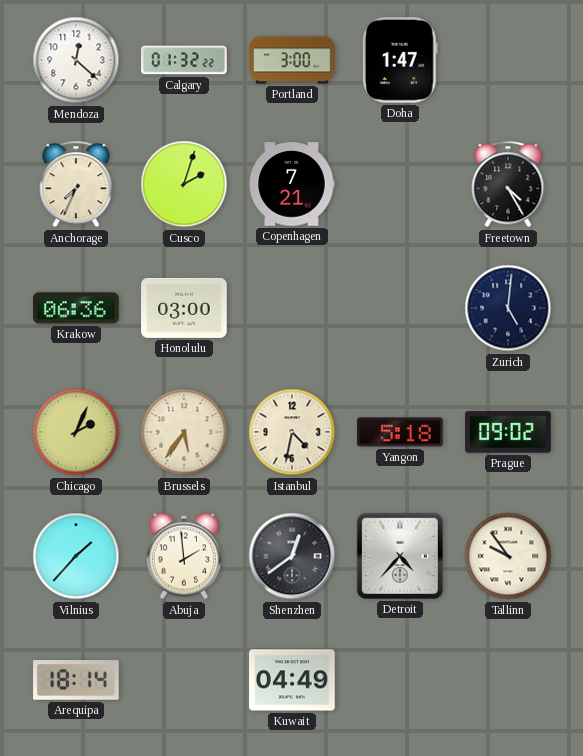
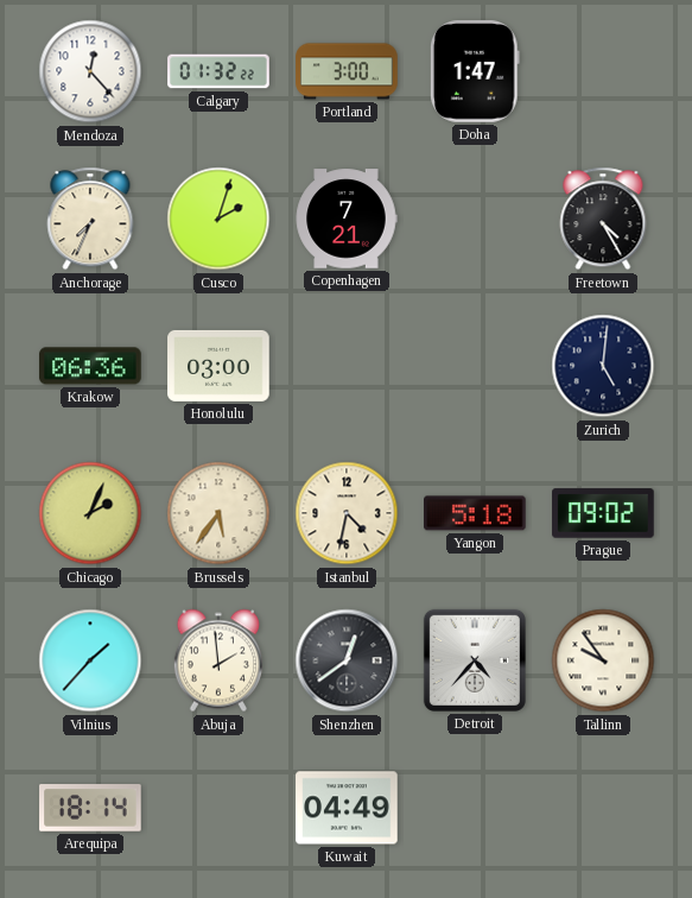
Mendoza: 12:22 -> 12:23
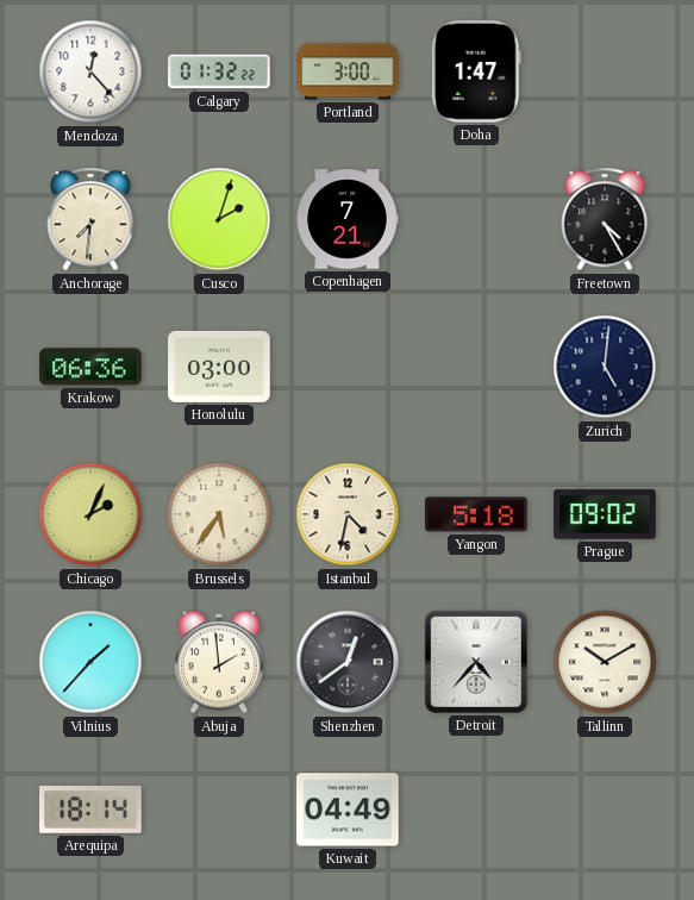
Anchorage: 7:34 -> 7:31
Tallinn: 9:54 -> 10:10
